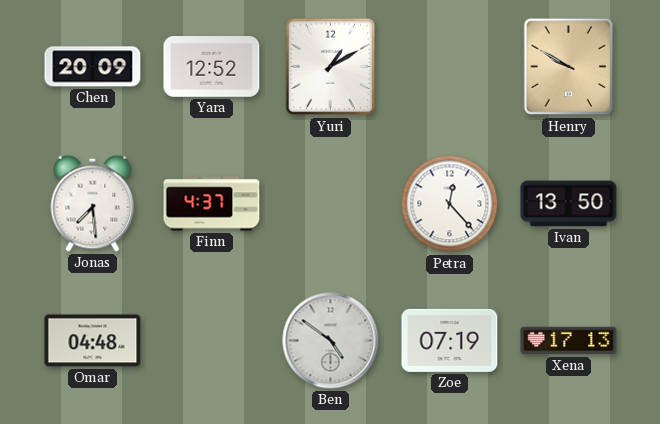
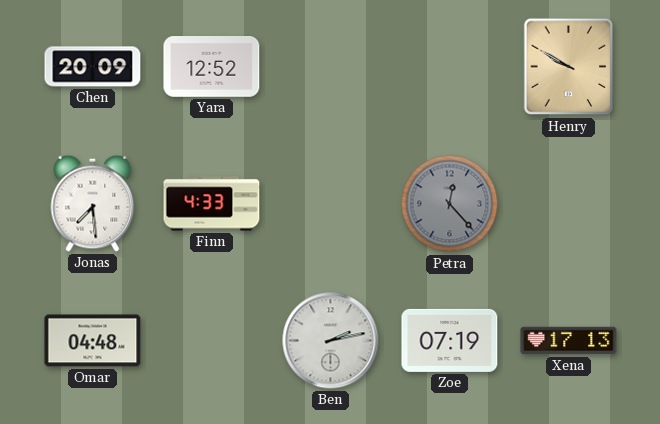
Yuri: 1:10 -> none
Finn: 4:37 -> 4:33
Petra dial: white -> grey
Ivan: 13:50 -> none
Ben: 4:51 -> 2:13
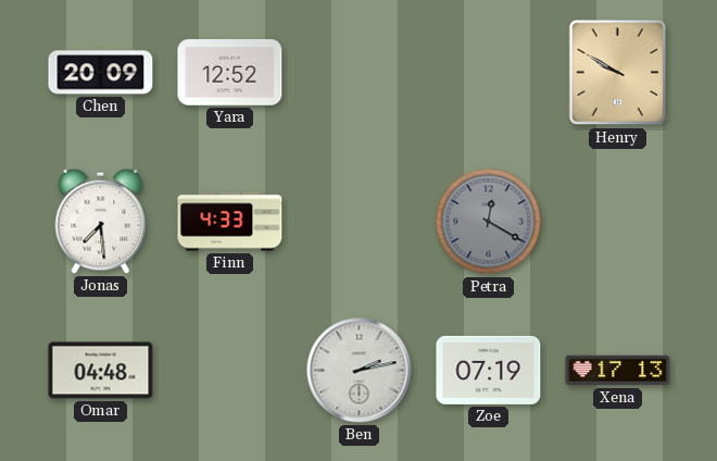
Petra: 12:23 -> 12:20
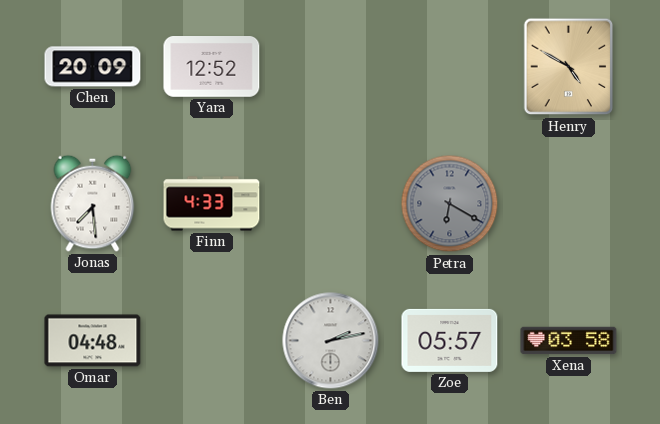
Henry: 9:50 -> 4:50
Petra: 12:20 -> 6:20
Zoe: 07:19 -> 05:57
Xena: 17:13 -> 03:58
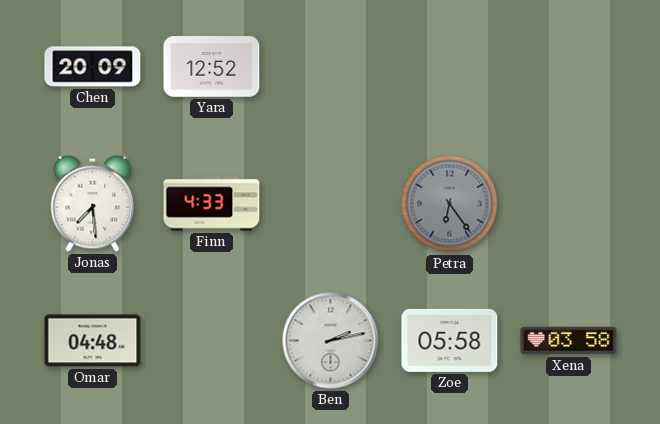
Henry: 4:50 -> none
Petra: 6:20 -> 6:24
Zoe: 05:57 -> 05:58
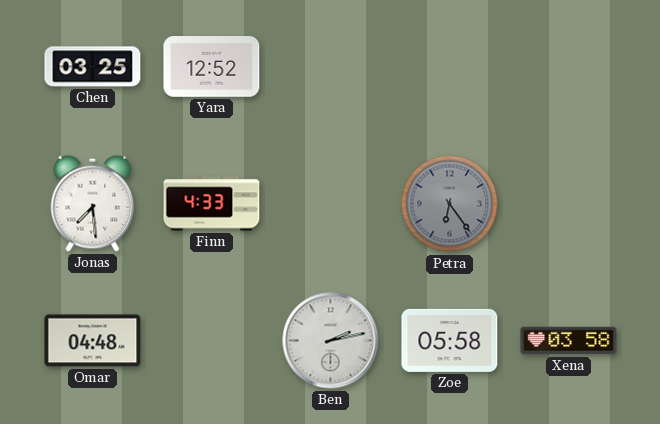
Chen: 20:09 -> 03:25
